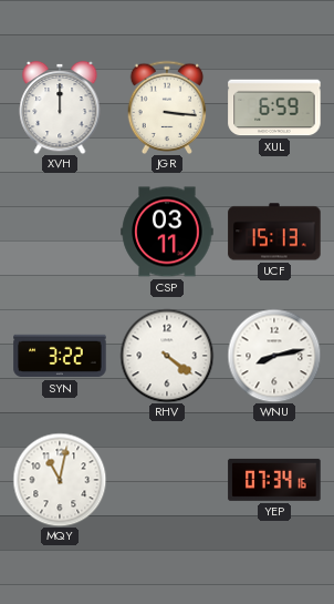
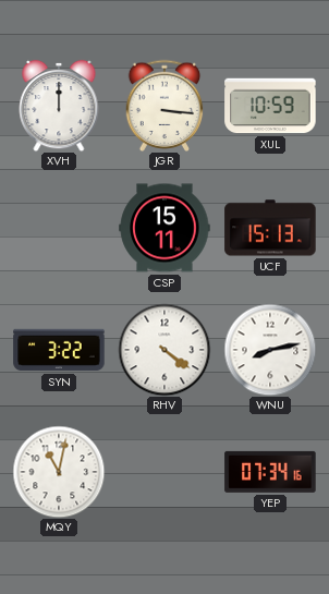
XUL: 6:59 -> 10:59
CSP: 03:11 -> 15:11
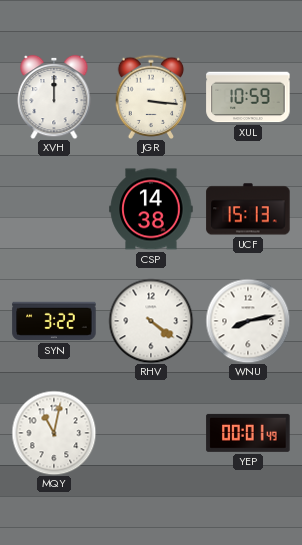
CSP: 15:11 -> 14:38
YEP: 07:34 -> 00:01
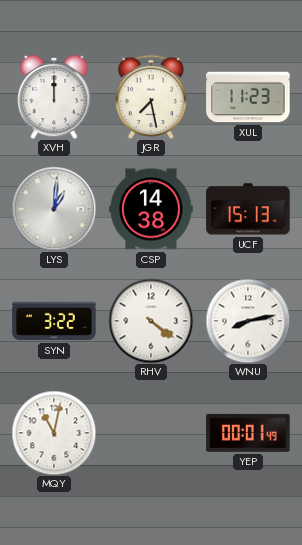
JGR: 3:16 -> 7:28
XUL: 10:59 -> 11:23
LYS: none -> 1:01
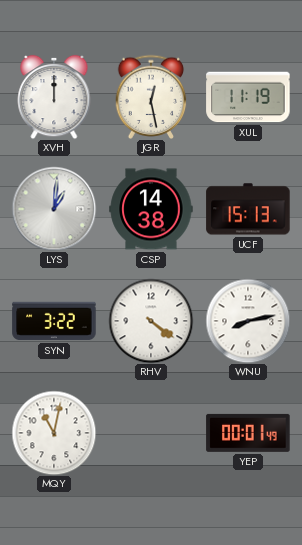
JGR: 7:28 -> 12:28
XUL: 11:23 -> 11:19
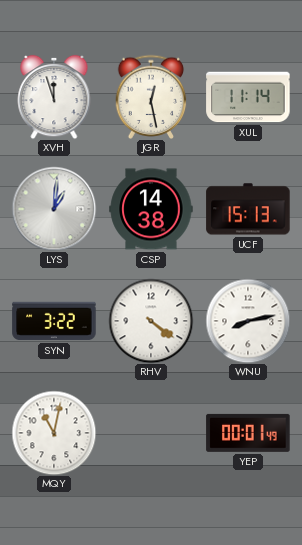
XVH: 12:00 -> 11:57
XUL: 11:19 -> 11:14
